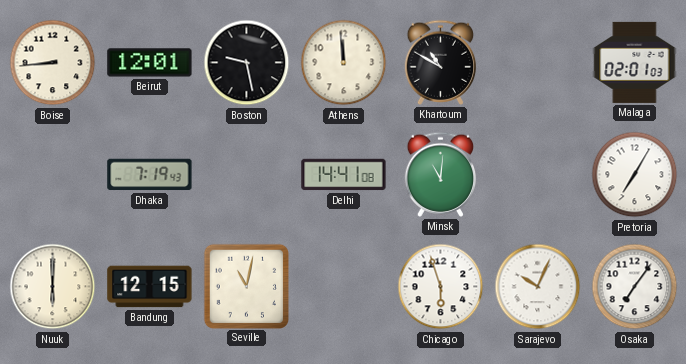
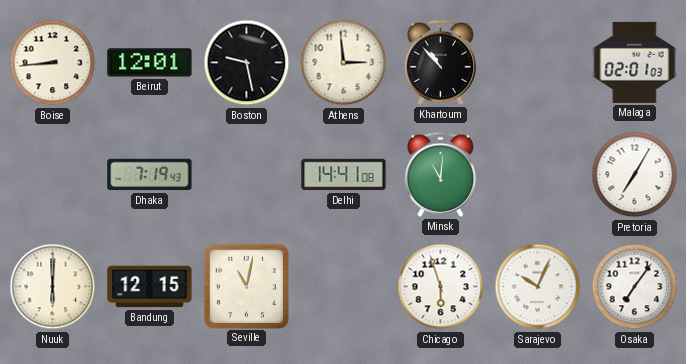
Athens: 11:59 -> 2:59
Khartoum: 10:50 -> 10:53
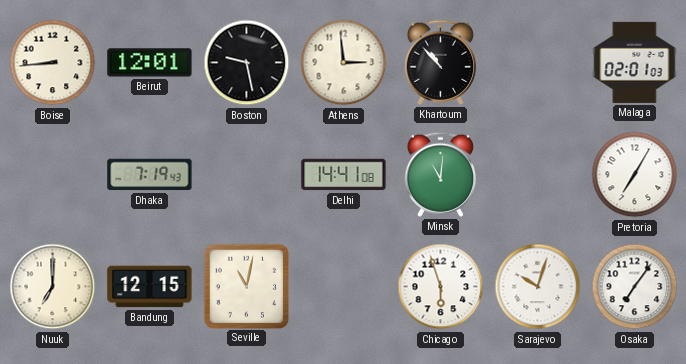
Nuuk: 6:00 -> 7:00
Sarajevo: 10:04 -> 10:03
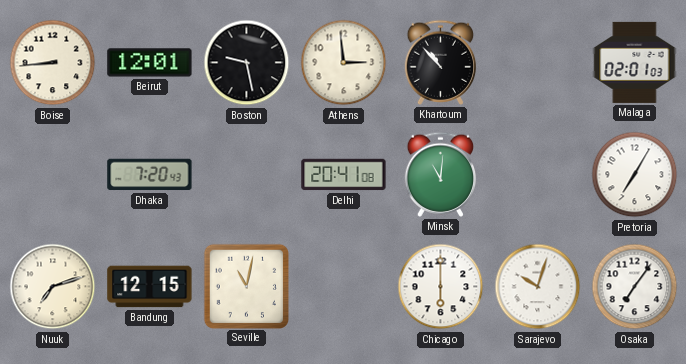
Dhaka: 7:19 -> 7:20
Delhi: 14:41 -> 20:41
Nuuk: 7:00 -> 7:12
Chicago: 5:57 -> 6:00
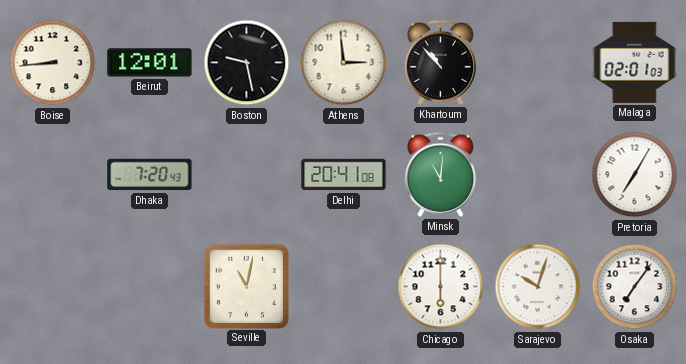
Nuuk: 7:12 -> none
Bandung: 12:15 -> none
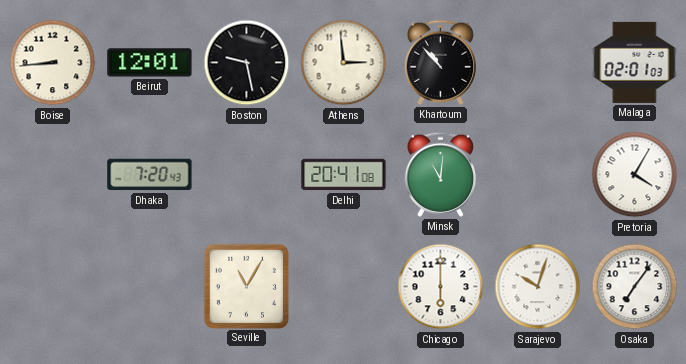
Pretoria: 7:05 -> 4:05
Seville: 11:02 -> 11:05
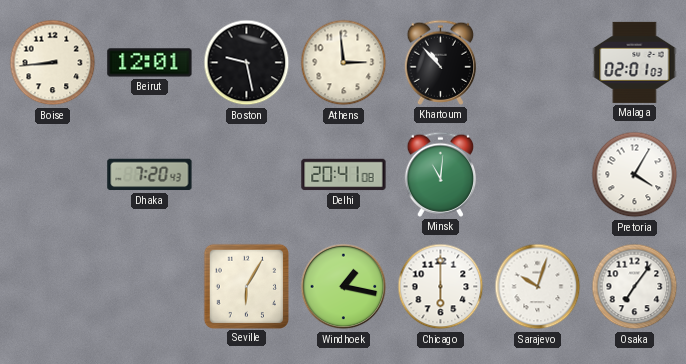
Seville: 11:05 -> 6:05
Windhoek: none -> 1:17
